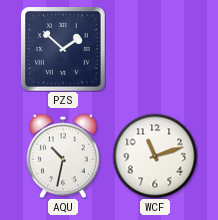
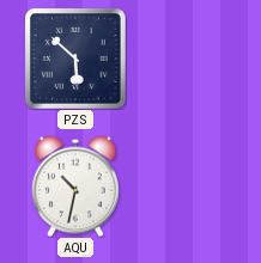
PZS: 1:52 -> 5:52
WCF: 11:12 -> none
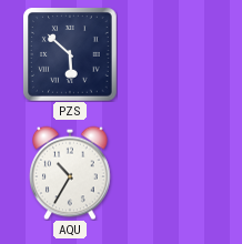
AQU: 10:32 -> 10:35
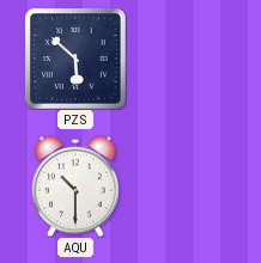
AQU: 10:35 -> 10:30
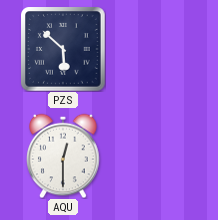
AQU: 10:30 -> 12:30
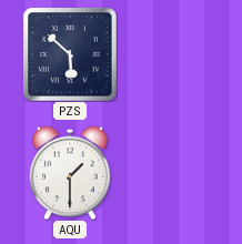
AQU: 12:30 -> 1:30
